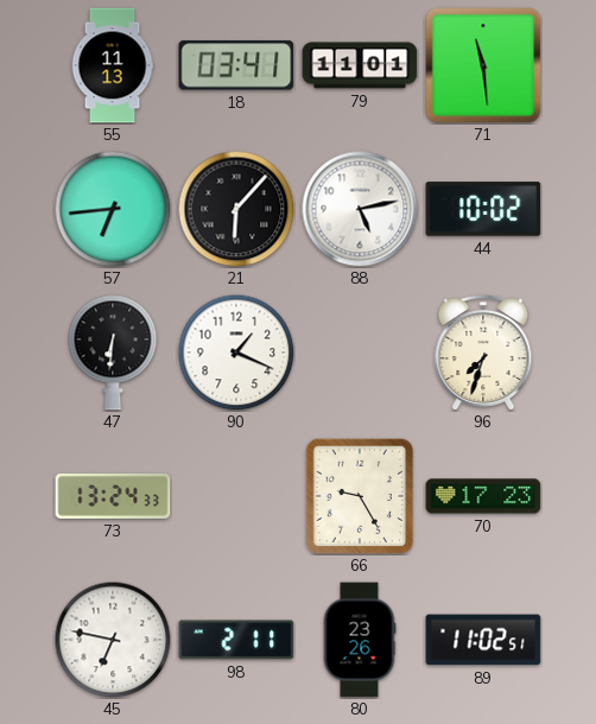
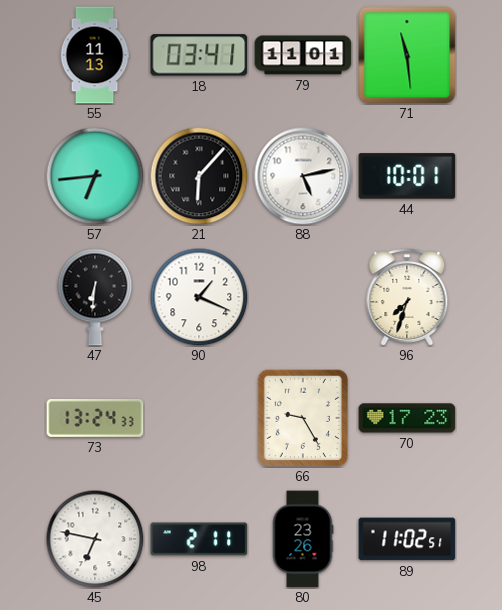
44: 10:02 -> 10:01
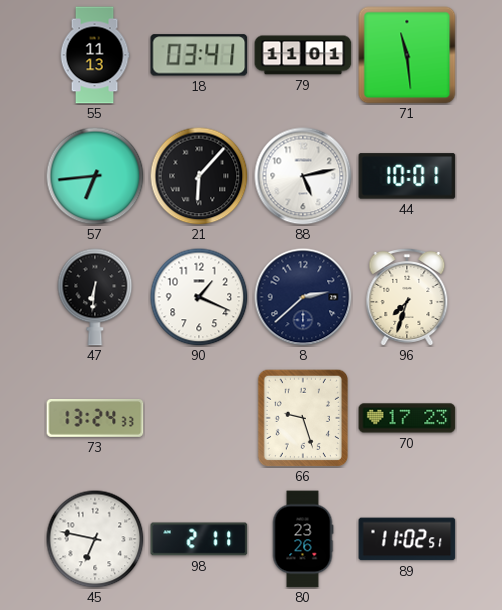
8: none -> 2:38
66: 9:25 -> 9:27
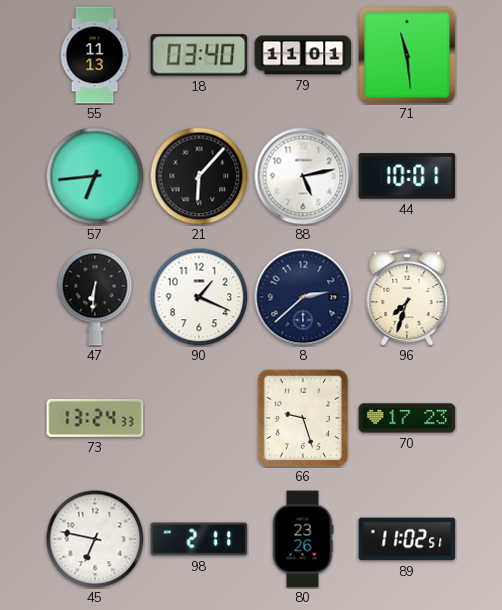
18: 03:41 -> 03:40
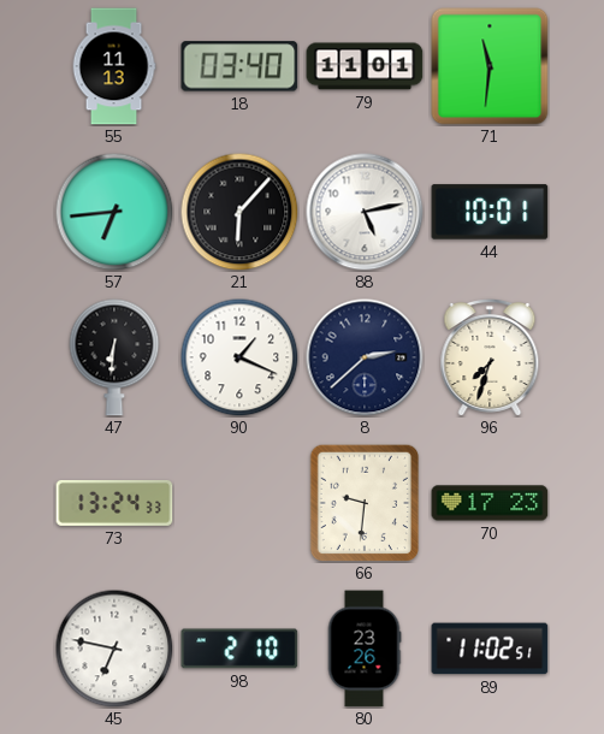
71: 11:29 -> 11:31
66: 9:27 -> 9:31
98: 2:11 -> 2:10
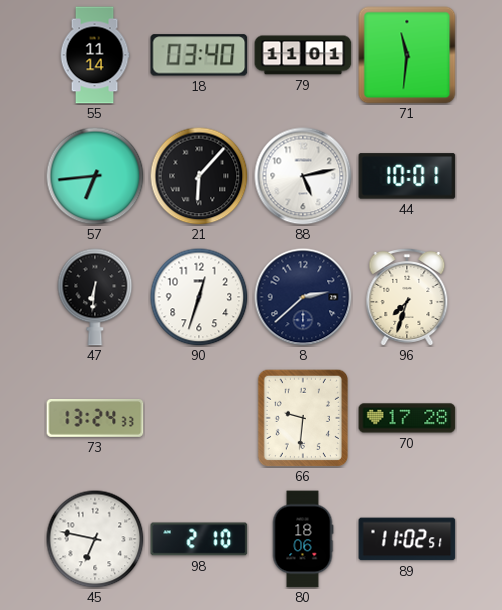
55: 11:13 -> 11:14
90: 1:19 -> 12:33
70: 17:23 -> 17:28
80: 23:26 -> 18:06
